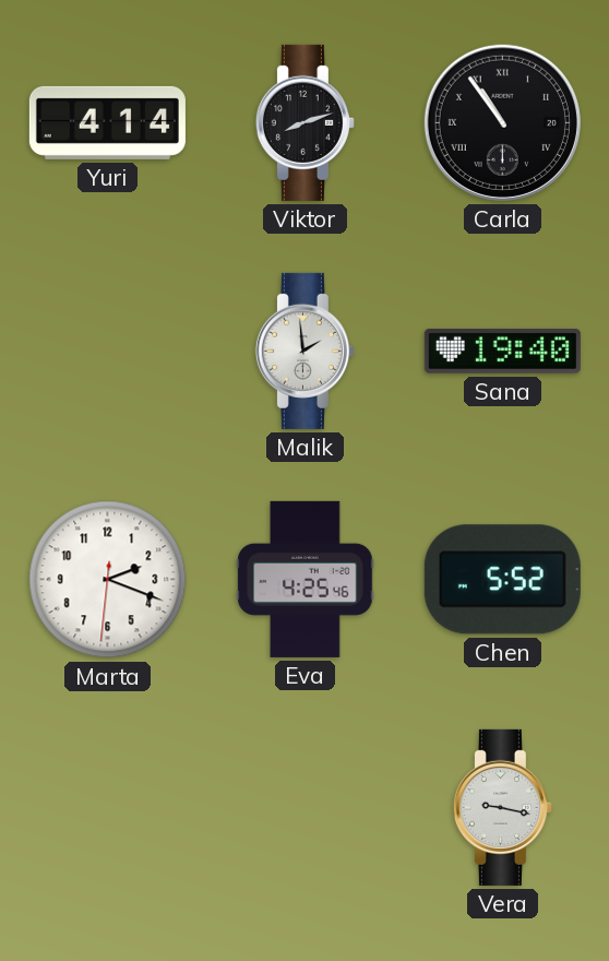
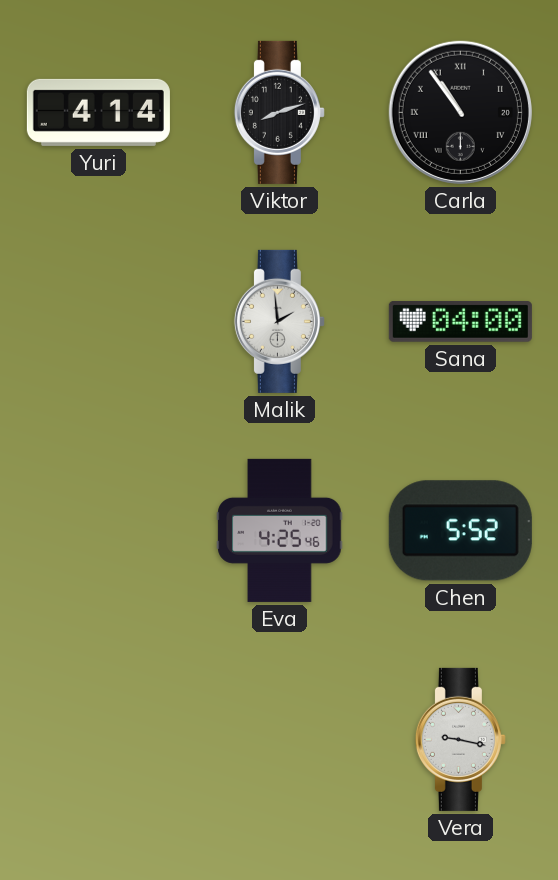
Sana: 19:40 -> 04:00
Marta: 2:18 -> none
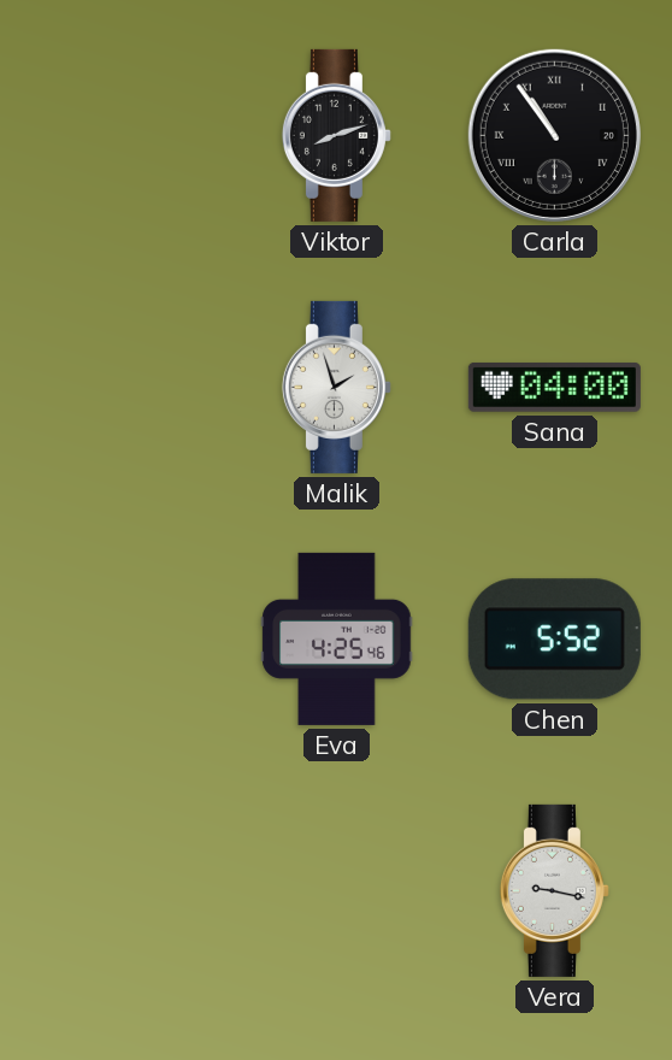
Yuri: 4:14 -> none
Malik: 1:59 -> 1:57
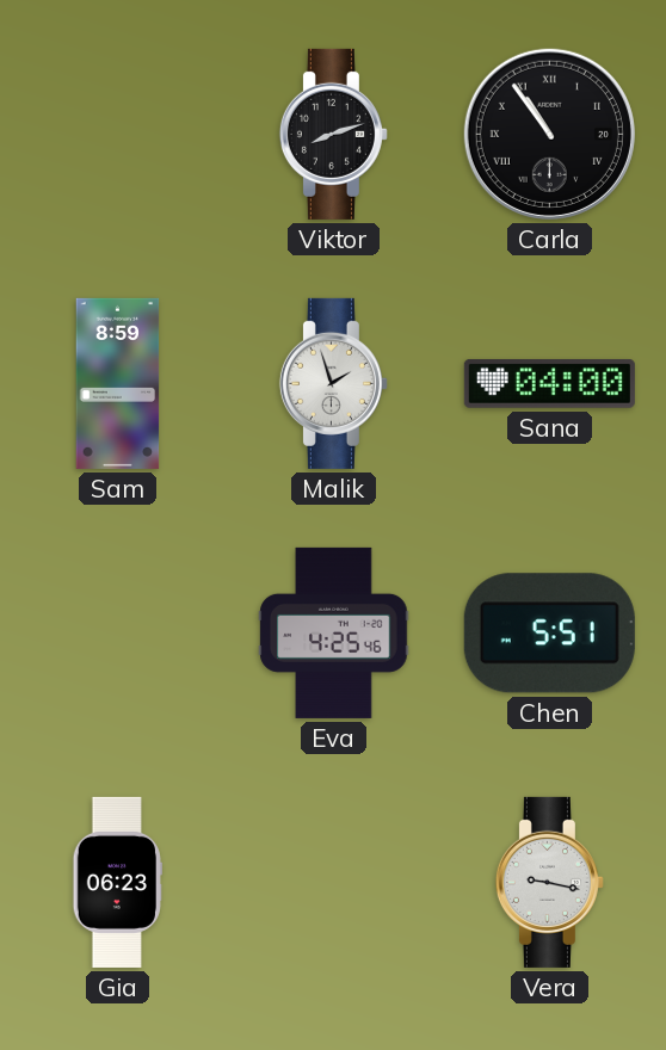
Sam: none -> 8:59
Chen: 5:52 -> 5:51
Gia: none -> 06:23
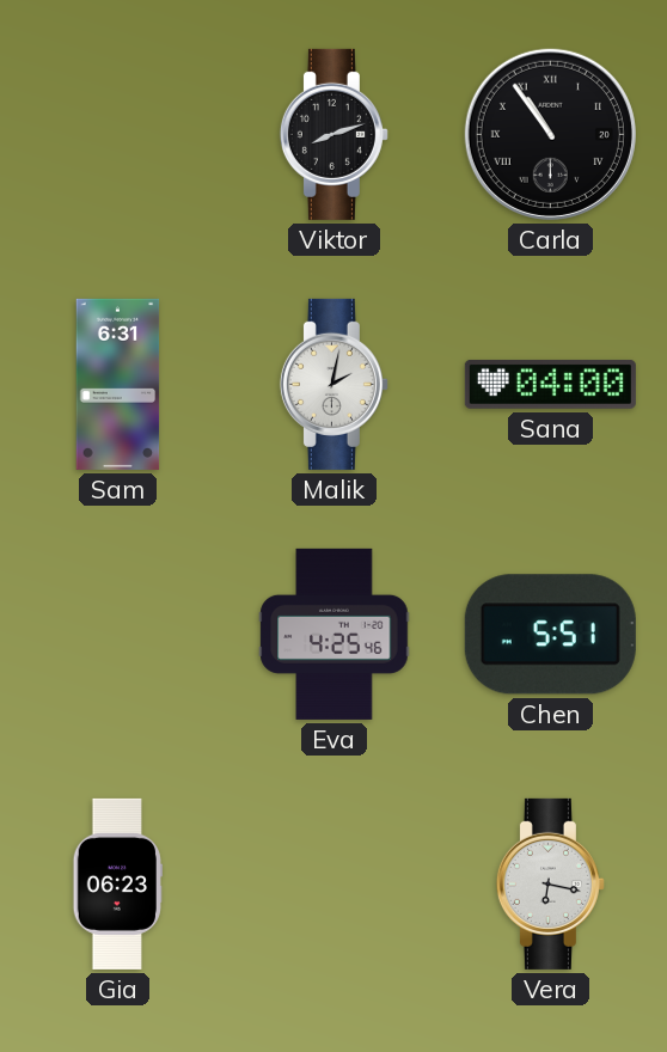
Sam: 8:59 -> 6:31
Malik: 1:57 -> 2:02
Vera: 9:17 -> 6:17
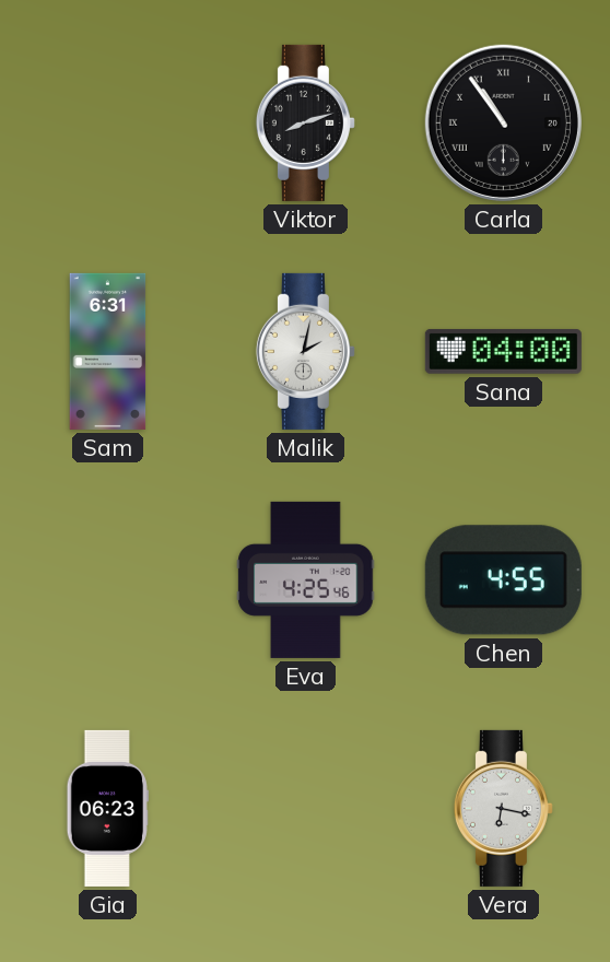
Chen: 5:51 -> 4:55
